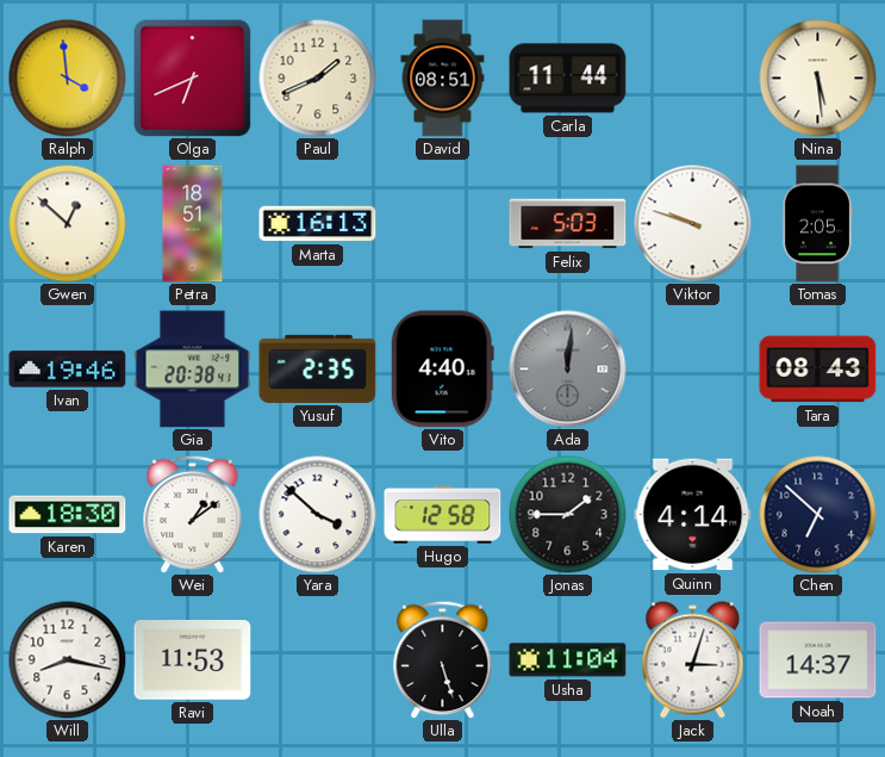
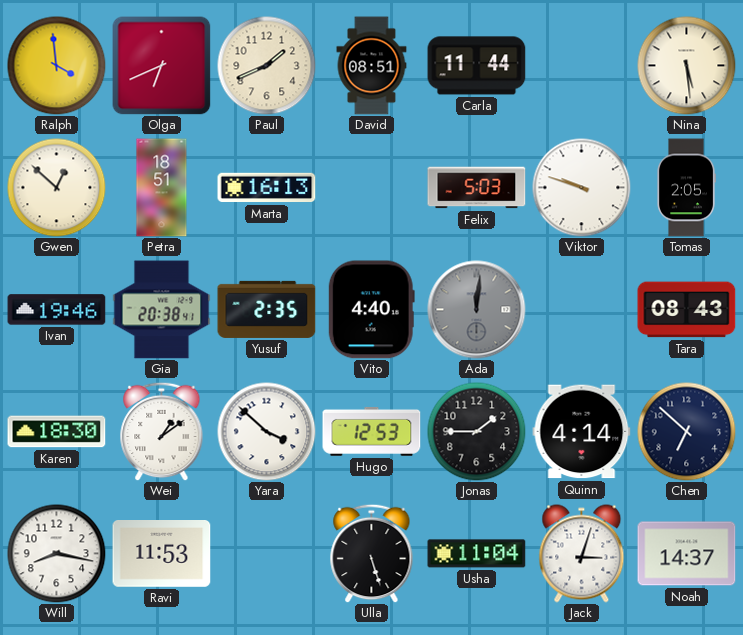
Hugo: 12:58 -> 12:53
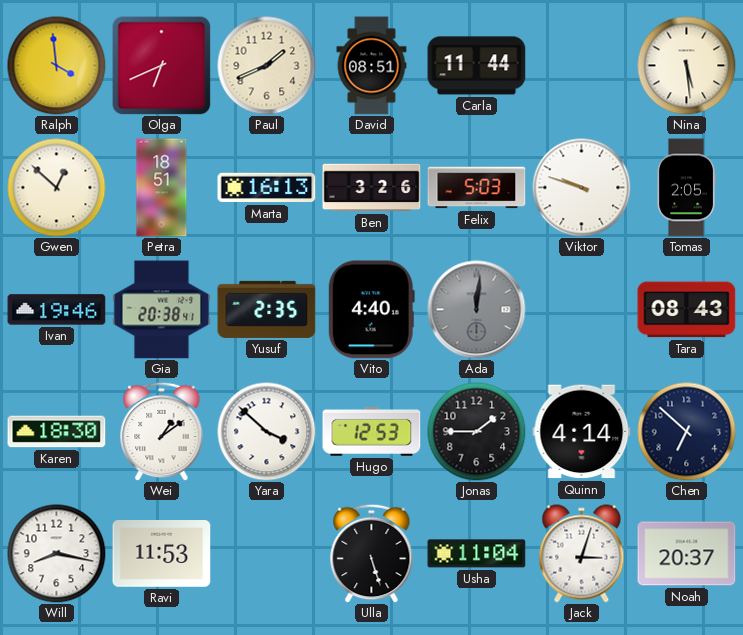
Ben: none -> 3:26
Noah: 14:37 -> 20:37
